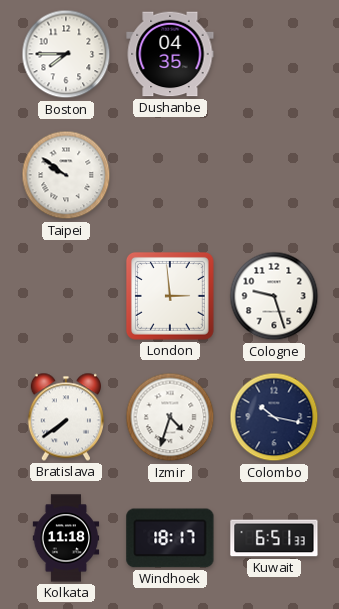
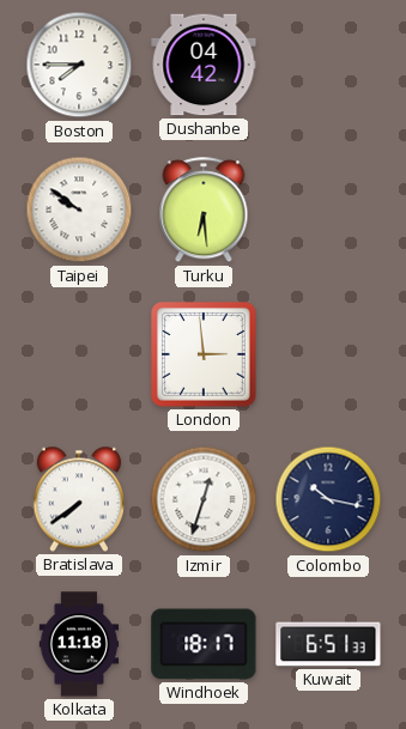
Dushanbe: 04:35 -> 04:42
Turku: none -> 6:29
Cologne: 9:27 -> none
Izmir: 4:33 -> 12:33
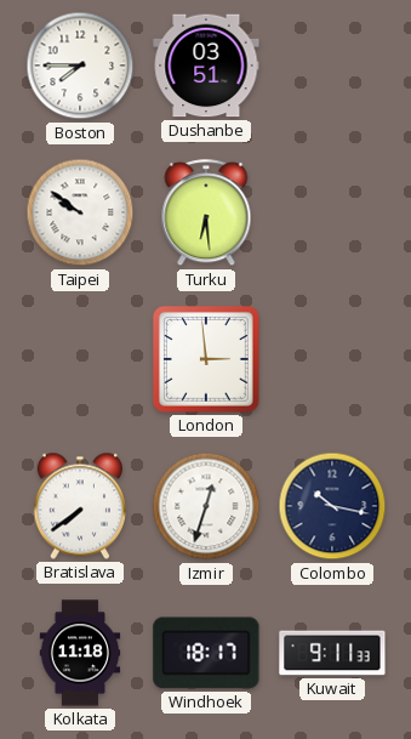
Dushanbe: 04:42 -> 03:51
Kuwait: 6:51 -> 9:11
